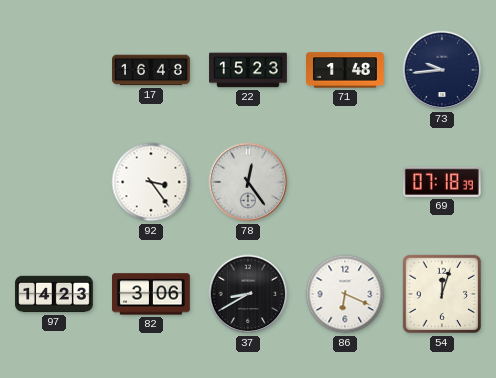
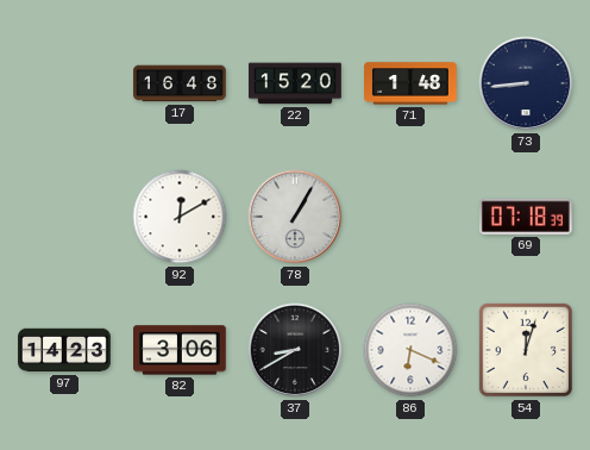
22: 15:23 -> 15:20
73: 9:44 -> 8:44
92: 3:24 -> 12:10
78: 12:24 -> 1:05
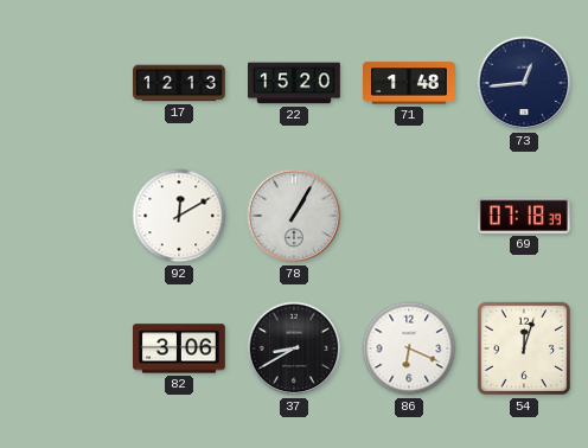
17: 16:48 -> 12:13
73: 8:44 -> 12:44
97: 14:23 -> none
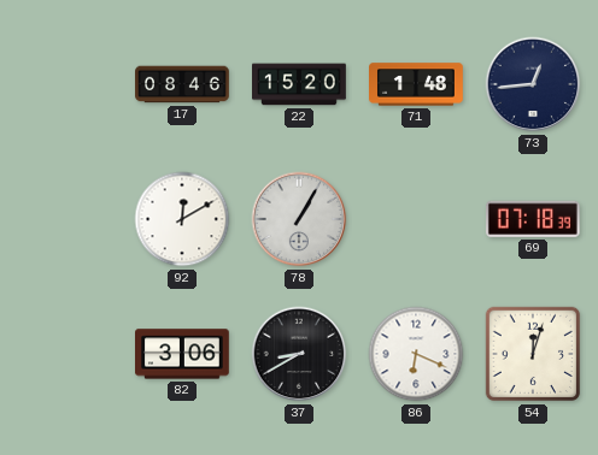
17: 12:13 -> 08:46
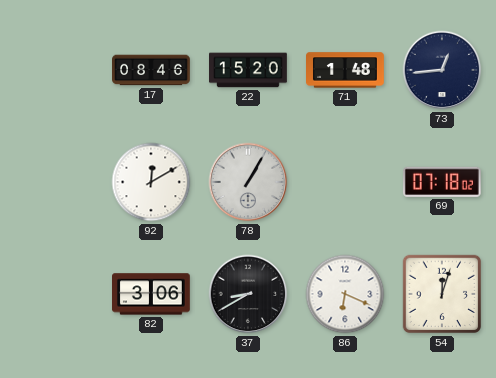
69: 07:18:39 -> 07:18:02
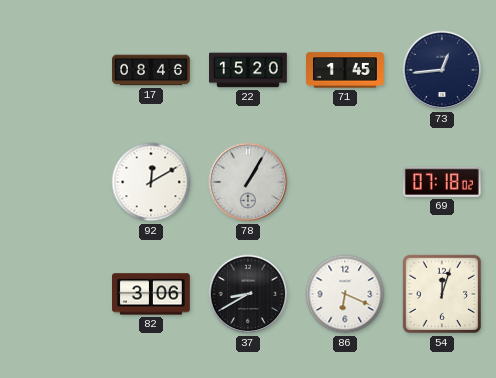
71: 1:48 -> 1:45
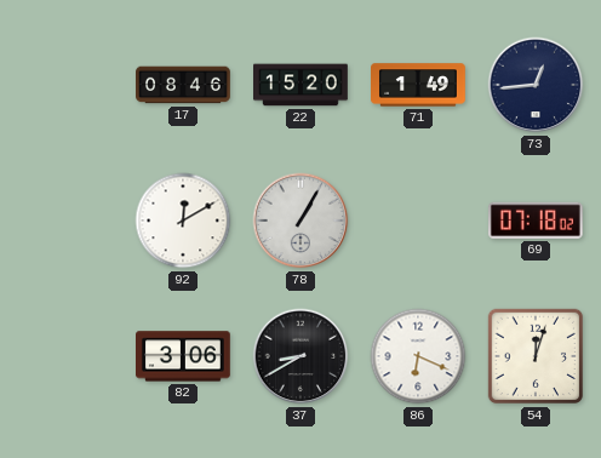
71: 1:45 -> 1:49
